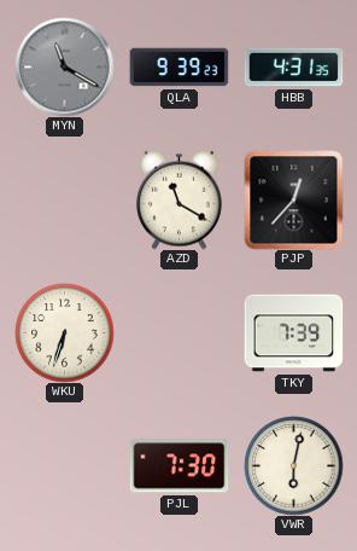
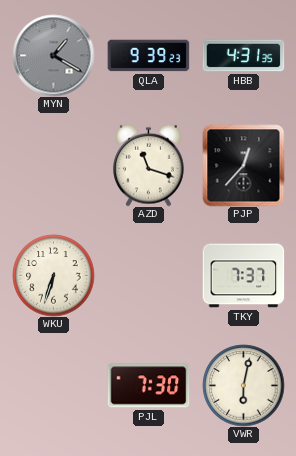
MYN: 11:20 -> 1:20
AZD: 11:20 -> 11:18
TKY: 7:39 -> 7:37
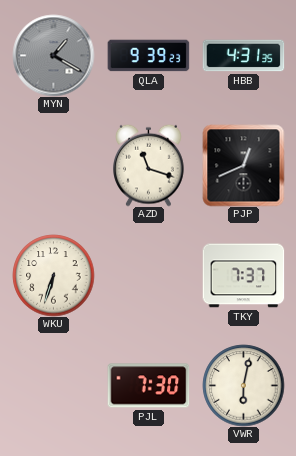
PJP: 12:37 -> 12:41
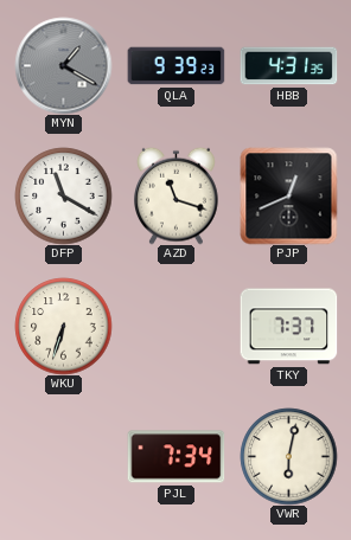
DFP: none -> 11:20
PJL: 7:30 -> 7:34
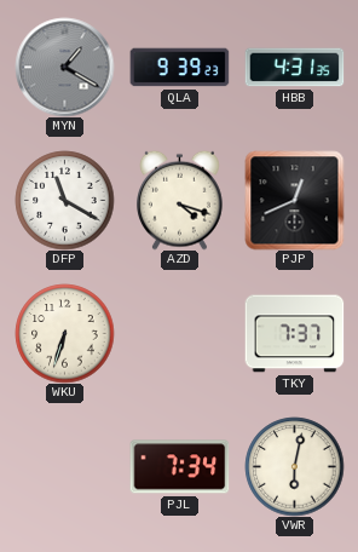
AZD: 11:18 -> 4:18
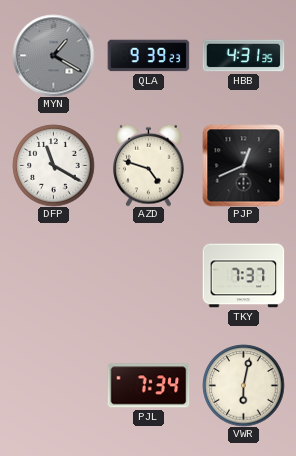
AZD: 4:18 -> 4:48
WKU: 6:33 -> none
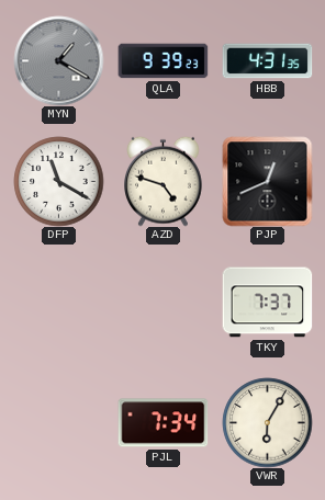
VWR: 6:02 -> 6:05
